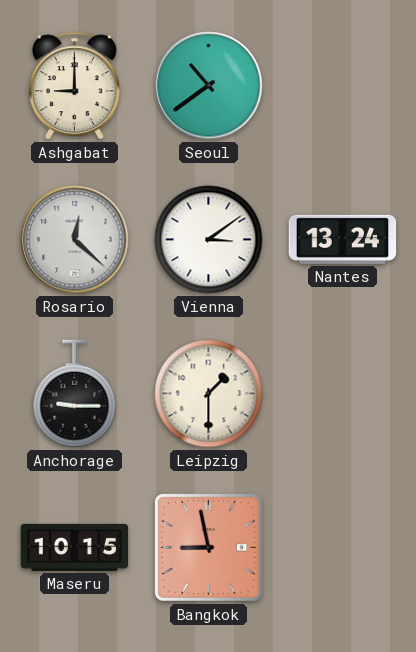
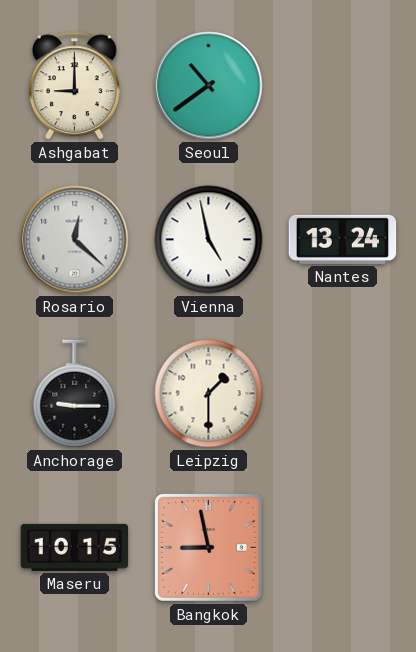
Vienna: 3:09 -> 4:58
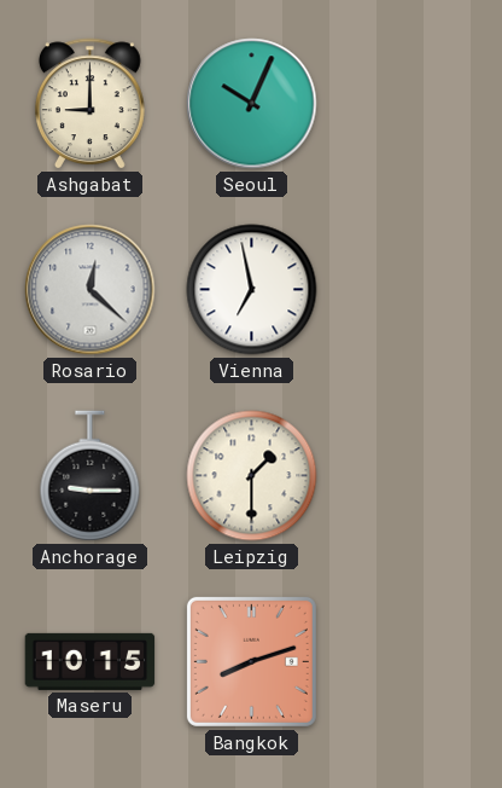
Seoul: 10:39 -> 10:04
Vienna: 4:58 -> 6:58
Nantes: 13:24 -> none
Bangkok: 8:58 -> 8:12
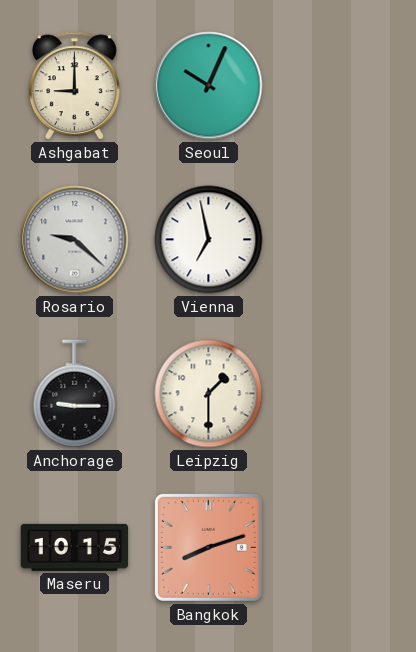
Rosario: 12:22 -> 9:22
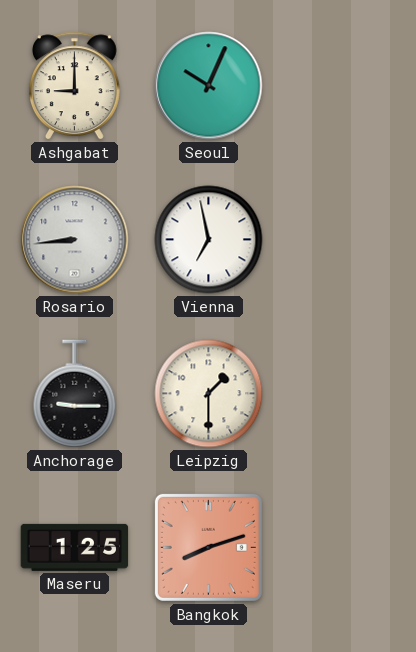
Rosario: 9:22 -> 8:44
Maseru: 10:15 -> 1:25
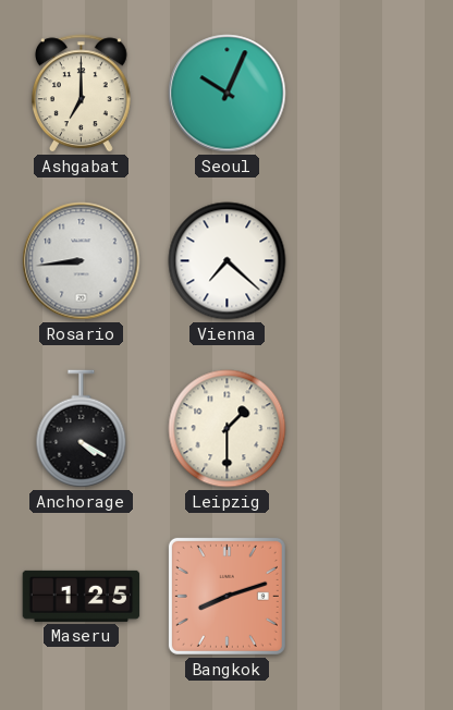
Ashgabat: 9:00 -> 7:00
Vienna: 6:58 -> 7:22
Anchorage: 9:15 -> 4:20
